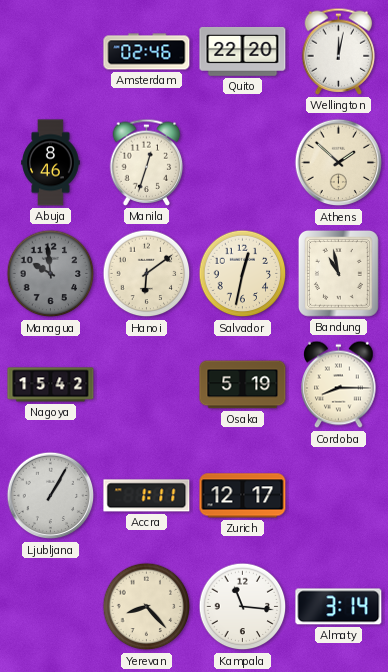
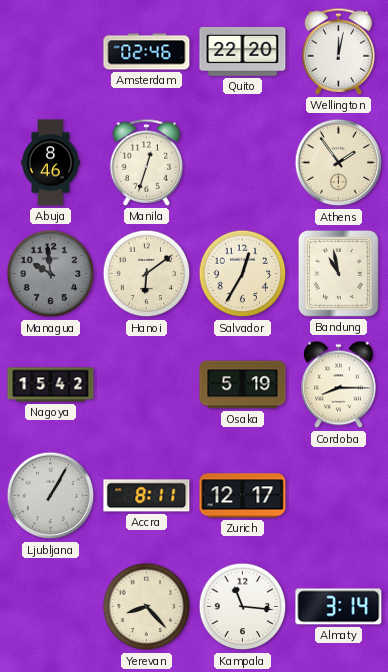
Athens: 1:52 -> 1:54
Salvador: 12:32 -> 12:35
Accra: 1:11 -> 8:11
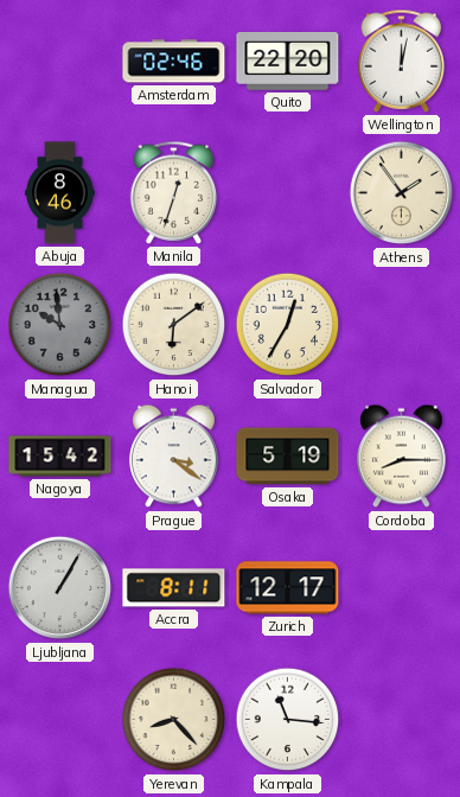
Bandung: 10:58 -> none
Prague: none -> 3:21
Almaty: 3:14 -> none
